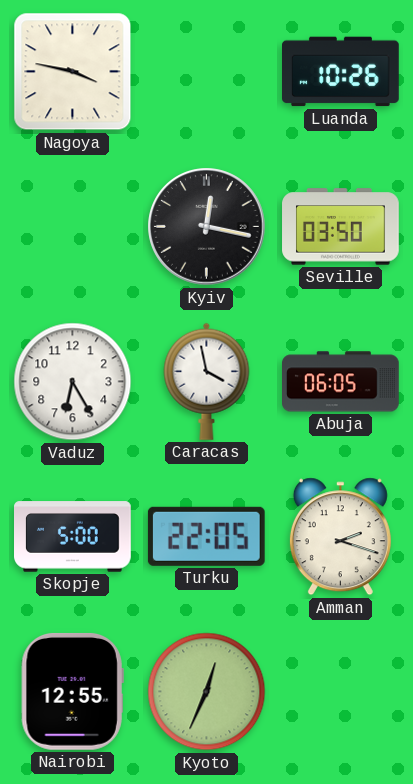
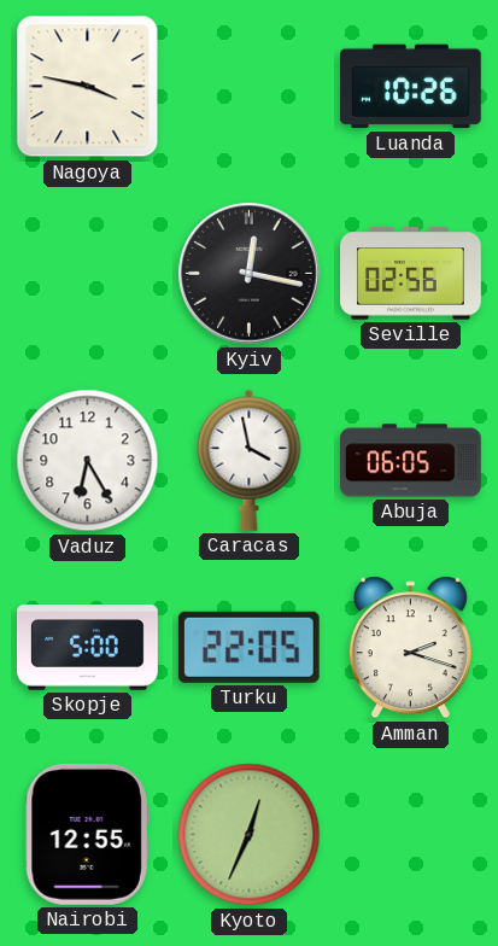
Seville: 03:50 -> 02:56
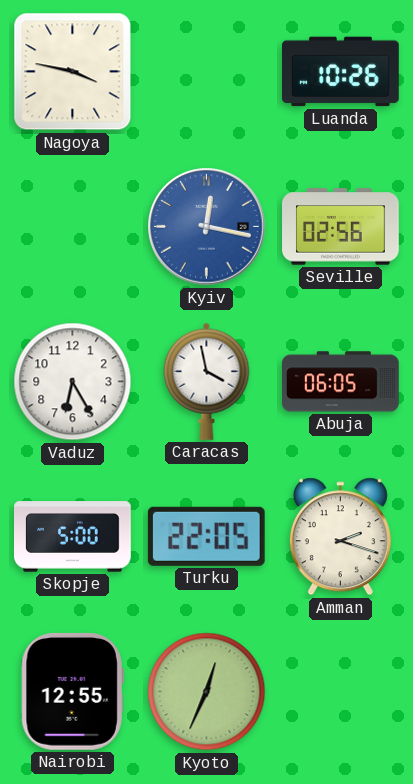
Kyiv dial: black -> blue
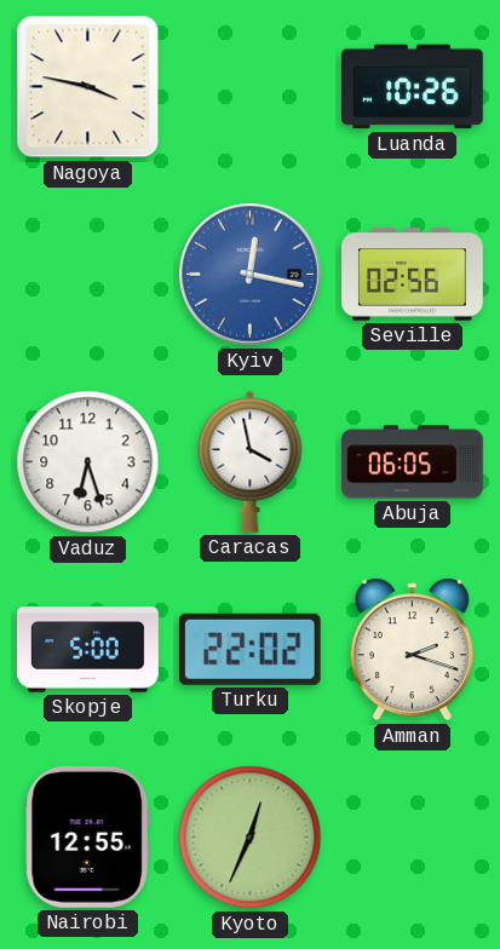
Vaduz: 6:25 -> 6:27
Turku: 22:05 -> 22:02
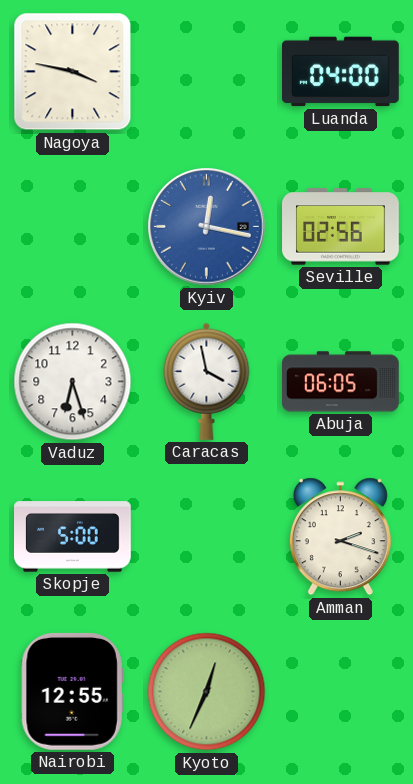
Luanda: 10:26 -> 04:00
Turku: 22:02 -> none
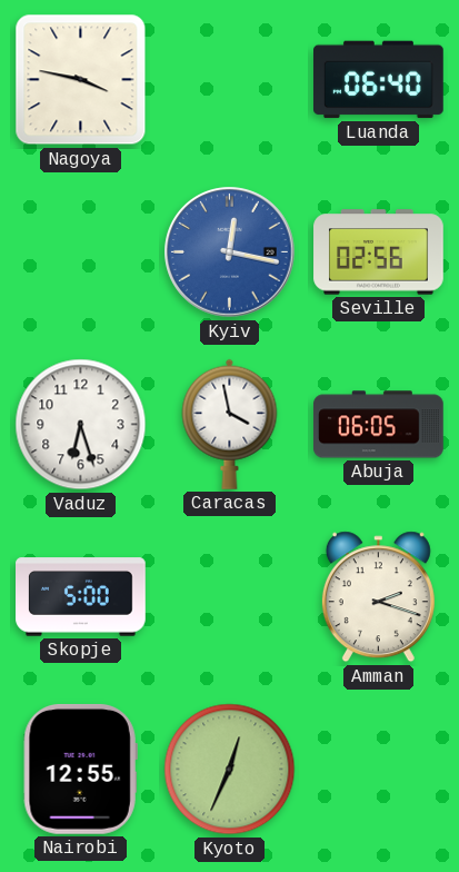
Luanda: 04:00 -> 06:40
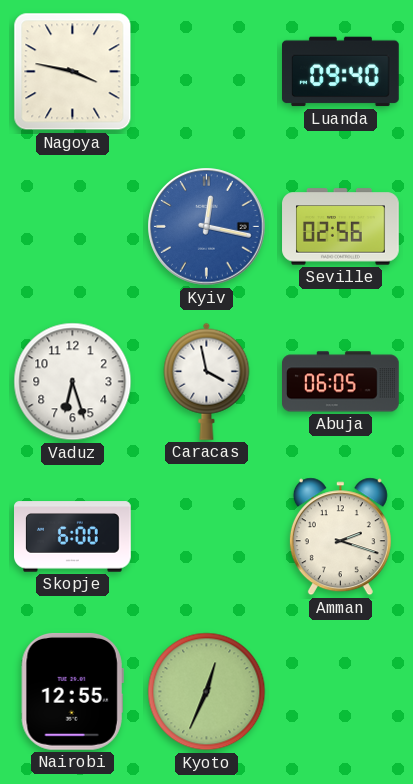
Luanda: 06:40 -> 09:40
Skopje: 5:00 -> 6:00
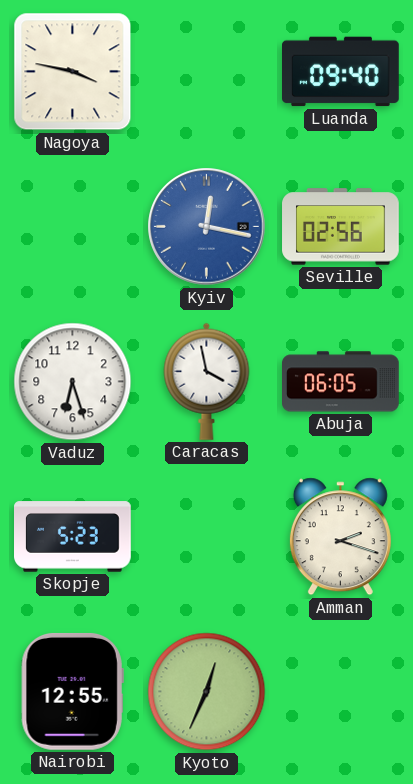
Skopje: 6:00 -> 5:23
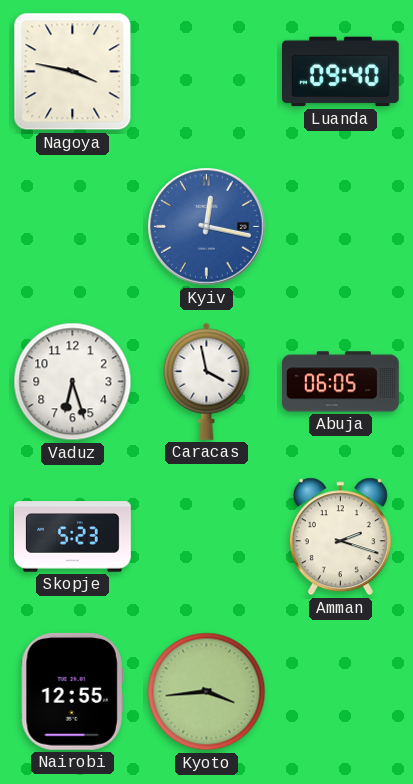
Seville: 02:56 -> none
Kyoto: 12:34 -> 3:44
